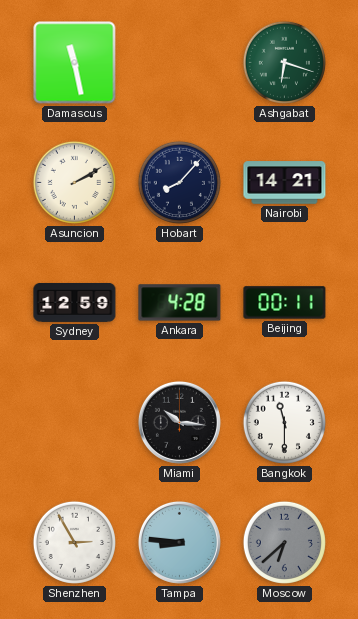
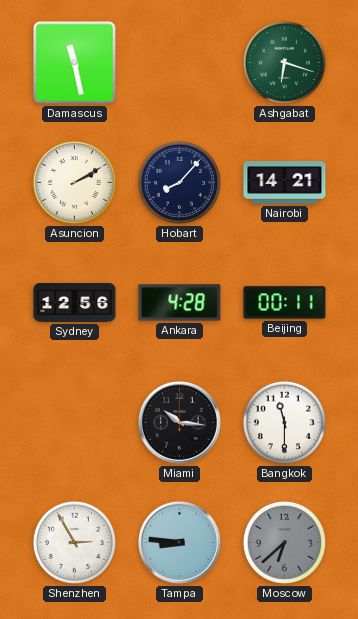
Sydney: 12:59 -> 12:56
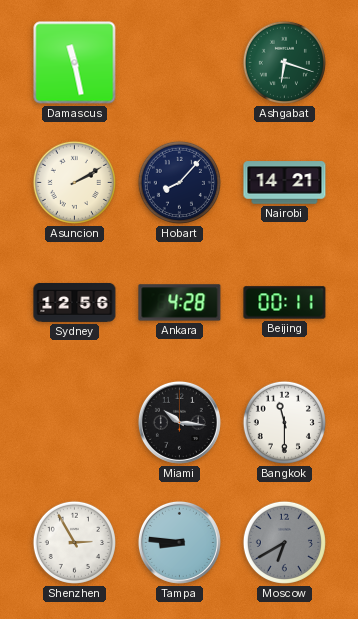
Moscow: 6:38 -> 6:40
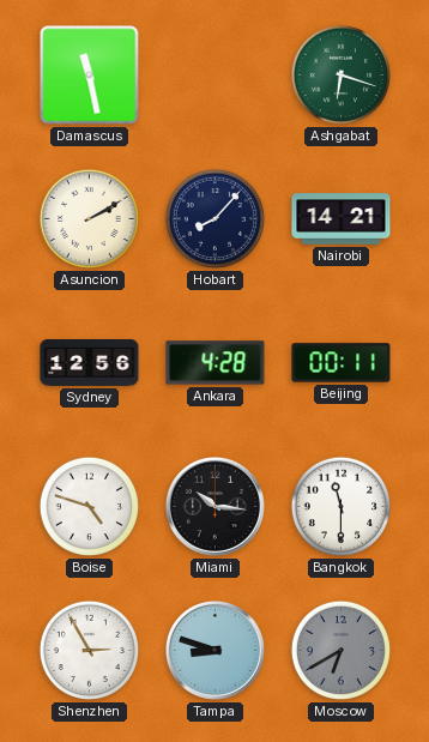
Boise: none -> 4:48
Tampa: 8:46 -> 8:48
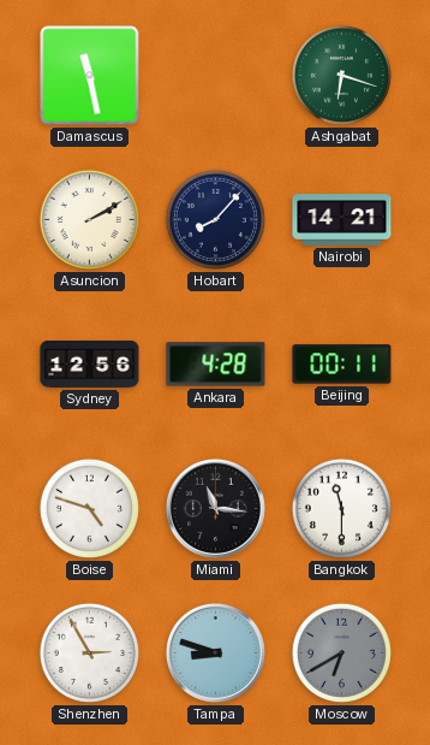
Miami: 10:16 -> 11:16
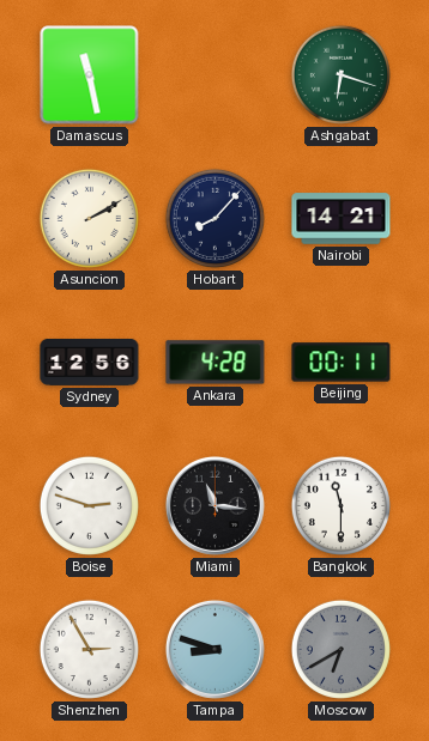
Boise: 4:48 -> 2:48
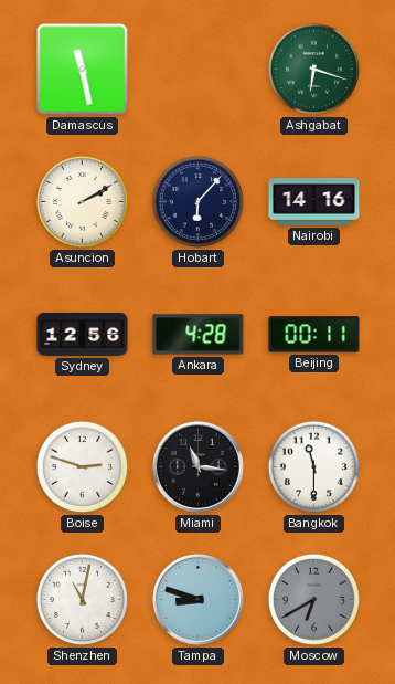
Hobart: 8:07 -> 6:07
Nairobi: 14:21 -> 14:16
Shenzhen: 2:55 -> 11:02
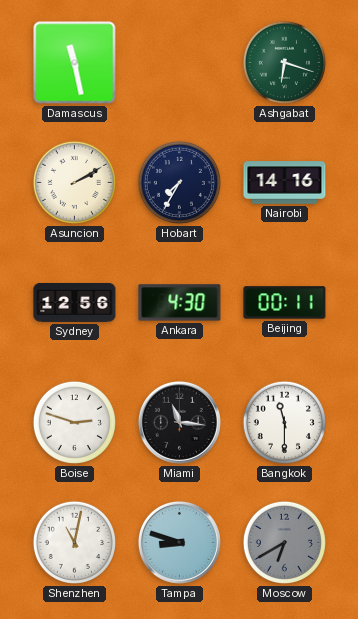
Hobart: 6:07 -> 7:35
Ankara: 4:28 -> 4:30
